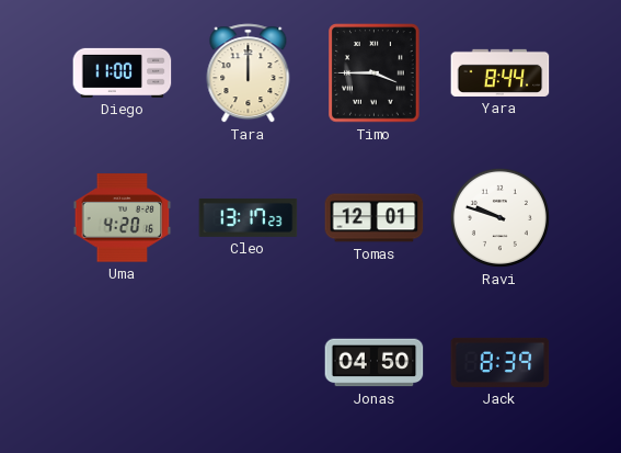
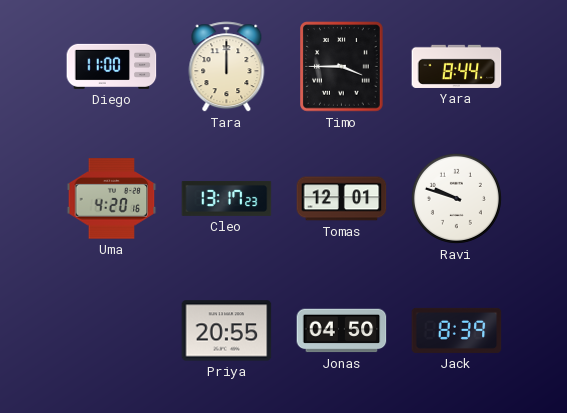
Priya: none -> 20:55
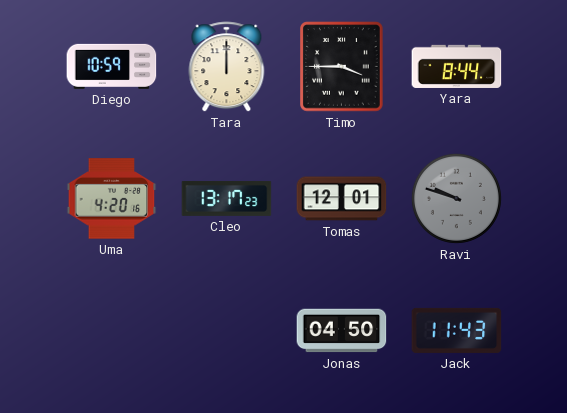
Diego: 11:00 -> 10:59
Ravi dial: white -> grey
Priya: 20:55 -> none
Jack: 8:39 -> 11:43
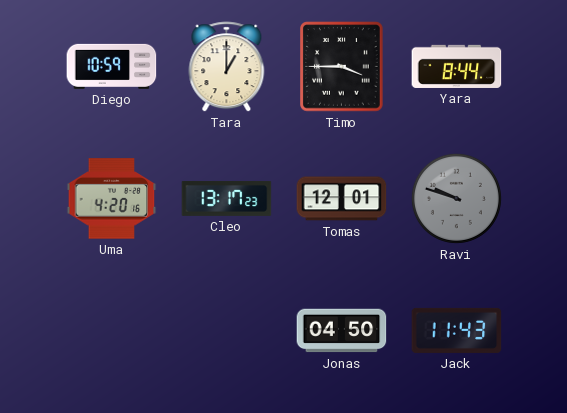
Tara: 12:00 -> 1:00
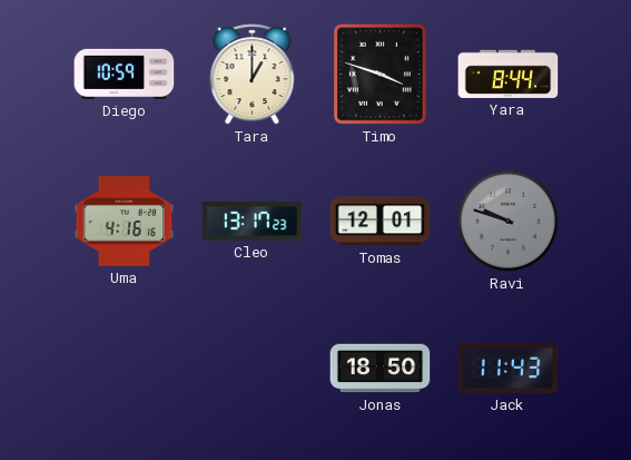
Timo: 3:45 -> 3:48
Uma: 4:20 -> 4:16
Jonas: 04:50 -> 18:50
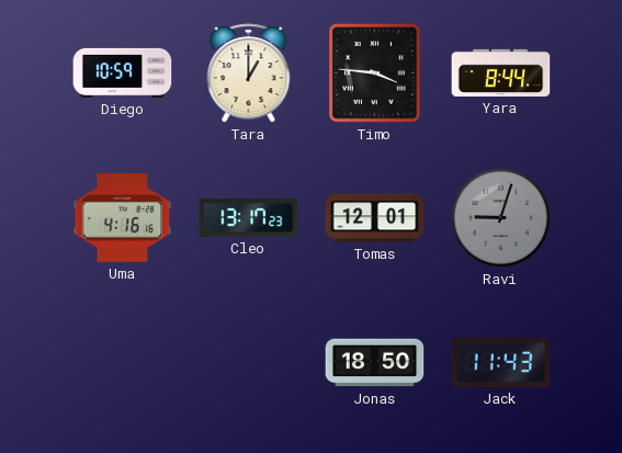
Timo: 3:48 -> 3:46
Ravi: 9:48 -> 9:03
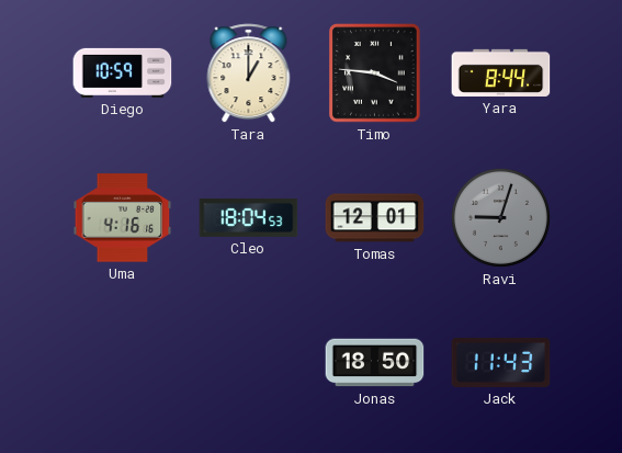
Cleo: 13:17 -> 18:04
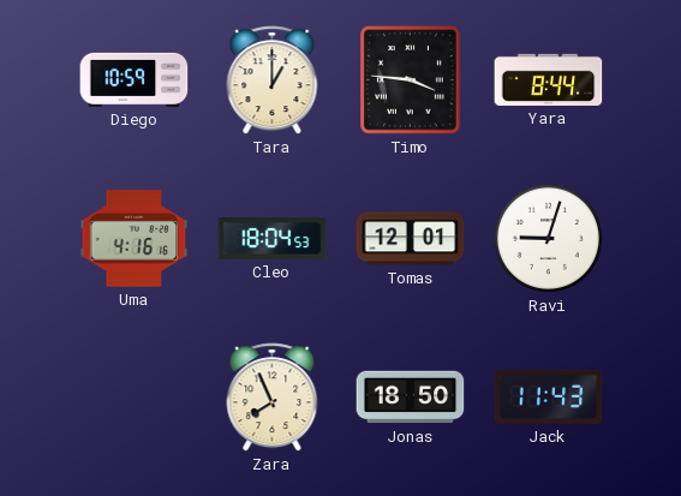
Ravi dial: grey -> white
Zara: none -> 7:56
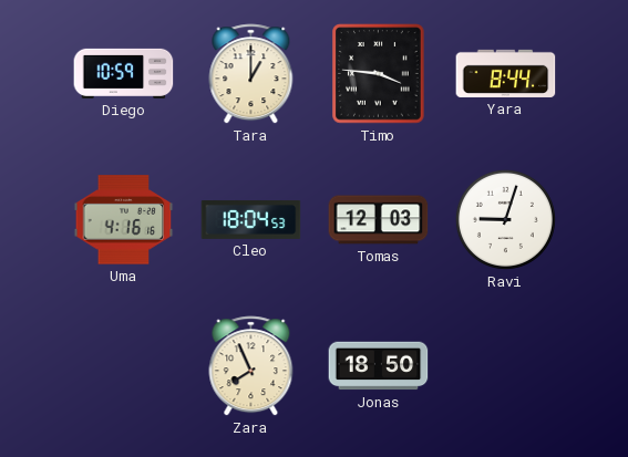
Tomas: 12:01 -> 12:03
Jack: 11:43 -> none
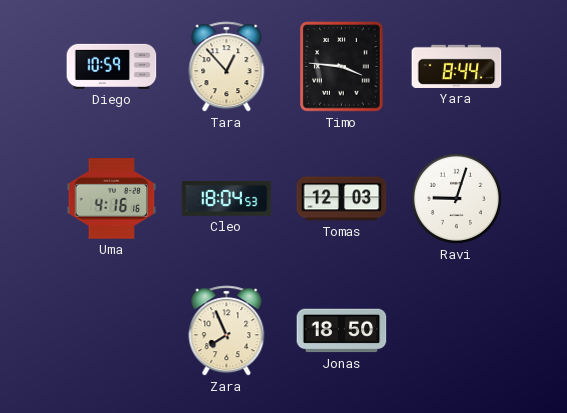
Tara: 1:00 -> 12:53
